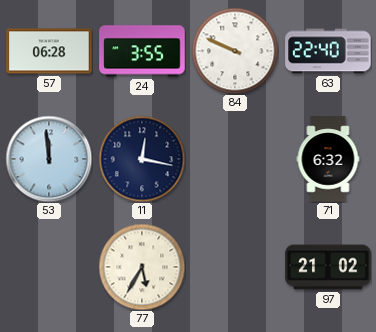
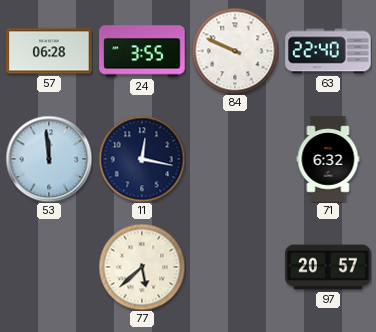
77: 5:35 -> 5:38
97: 21:02 -> 20:57
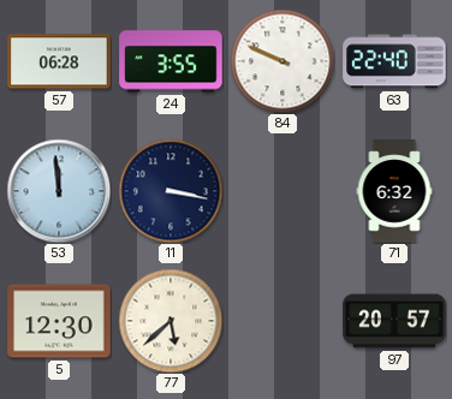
11: 12:17 -> 3:17
5: none -> 12:30
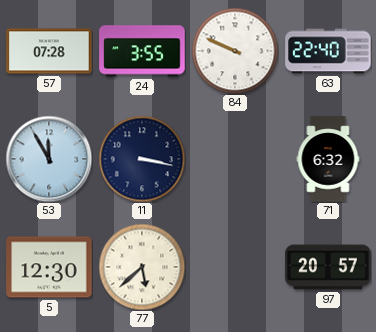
57: 06:28 -> 07:28
53: 11:59 -> 11:55
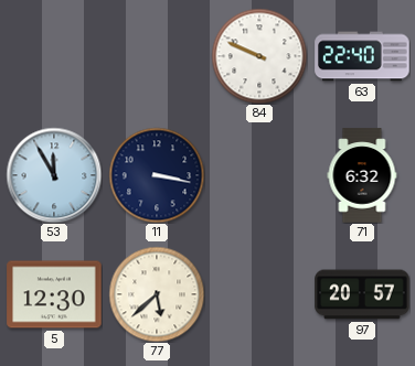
57: 07:28 -> none
24: 3:55 -> none
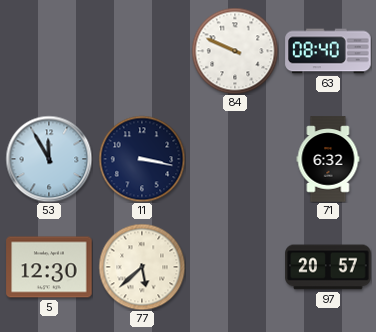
63: 22:40 -> 08:40
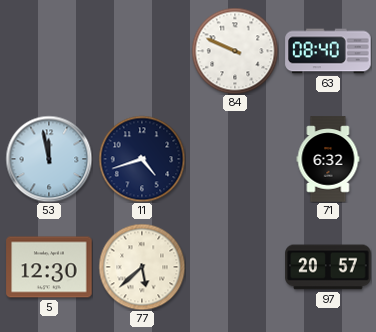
53: 11:55 -> 11:58
11: 3:17 -> 4:42
